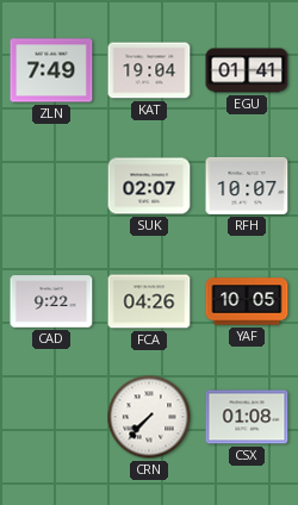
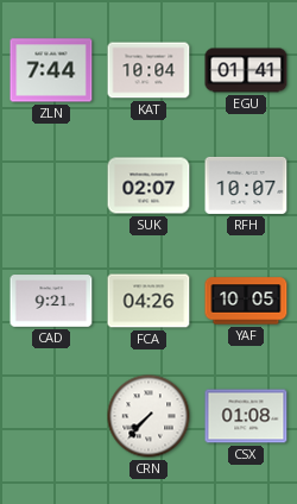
ZLN: 7:49 -> 7:44
KAT: 19:04 -> 10:04
CAD: 9:22 -> 9:21
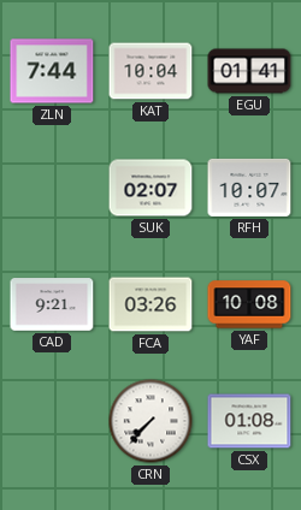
FCA: 04:26 -> 03:26
YAF: 10:05 -> 10:08
